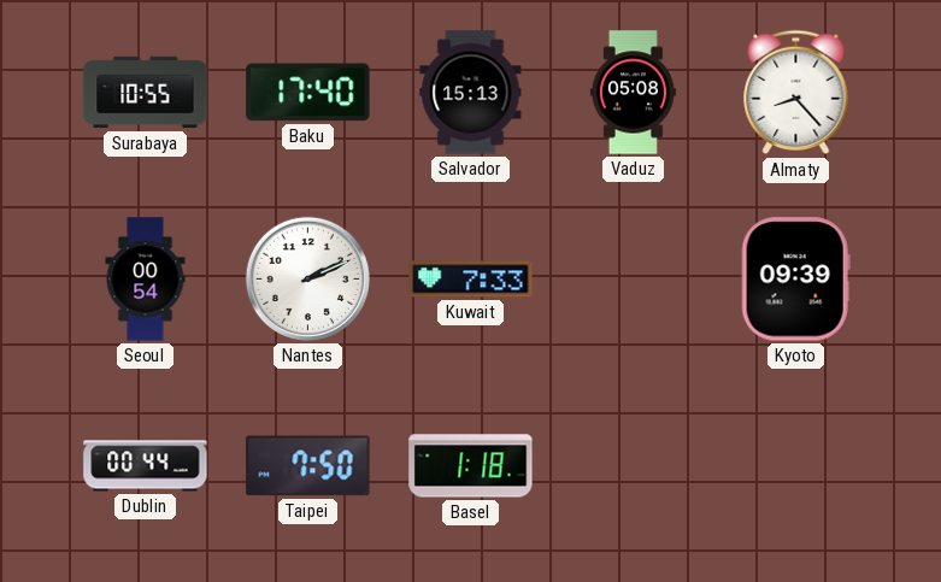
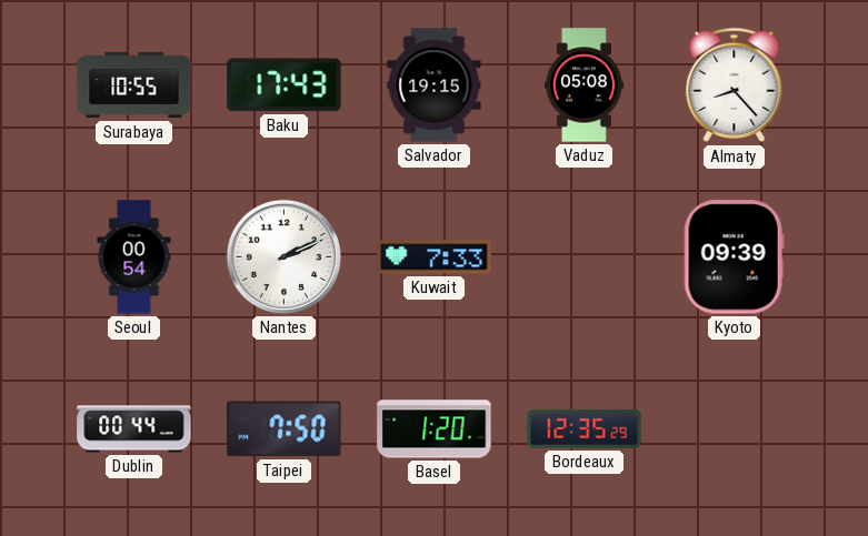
Baku: 17:40 -> 17:43
Salvador: 15:13 -> 19:15
Basel: 1:18 -> 1:20
Bordeaux: none -> 12:35
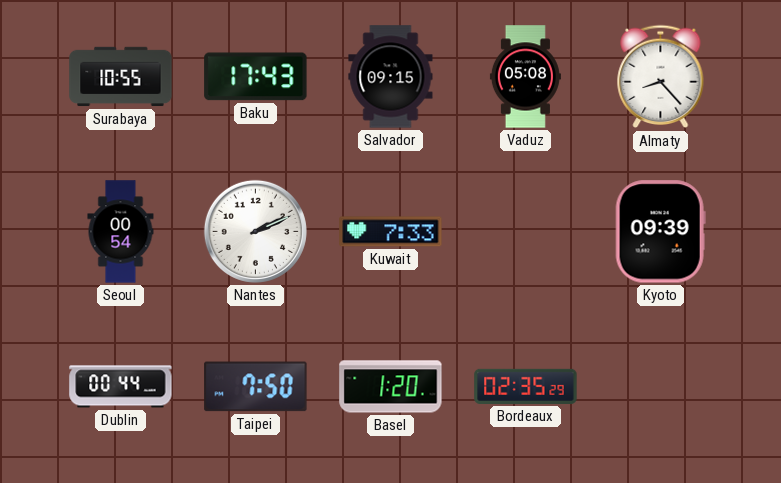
Salvador: 19:15 -> 09:15
Bordeaux: 12:35 -> 02:35
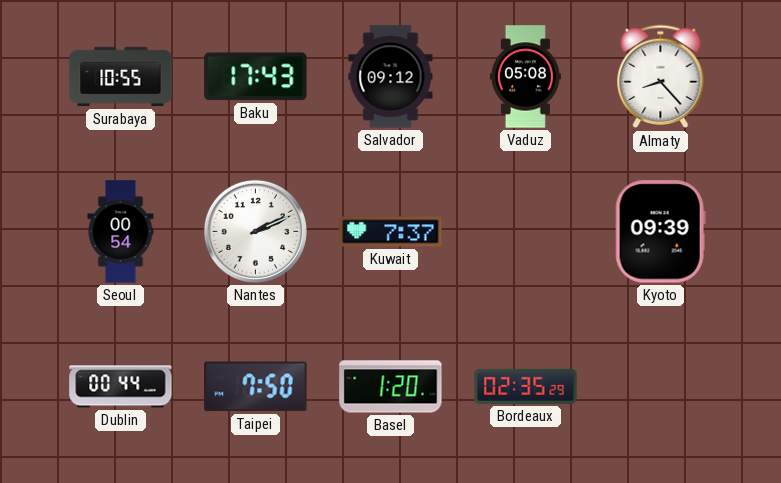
Salvador: 09:15 -> 09:12
Kuwait: 7:33 -> 7:37
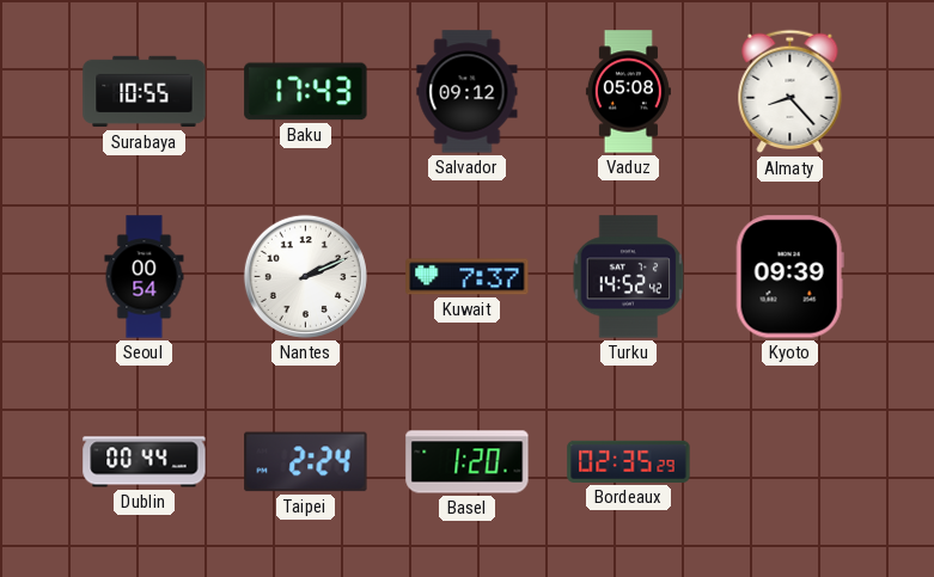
Turku: none -> 14:52
Taipei: 7:50 -> 2:24
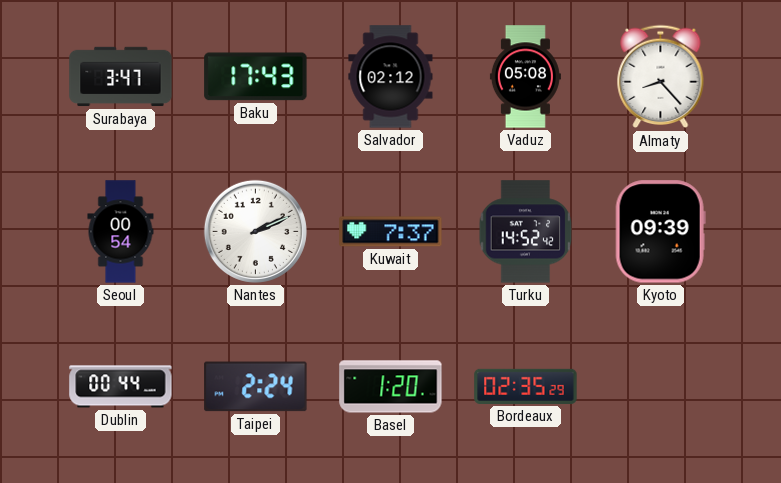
Surabaya: 10:55 -> 3:47
Salvador: 09:12 -> 02:12
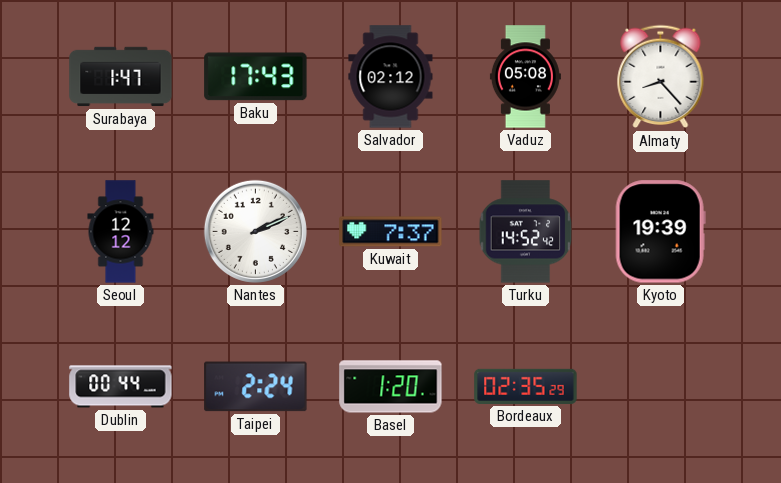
Surabaya: 3:47 -> 1:47
Seoul: 00:54 -> 12:12
Kyoto: 09:39 -> 19:39
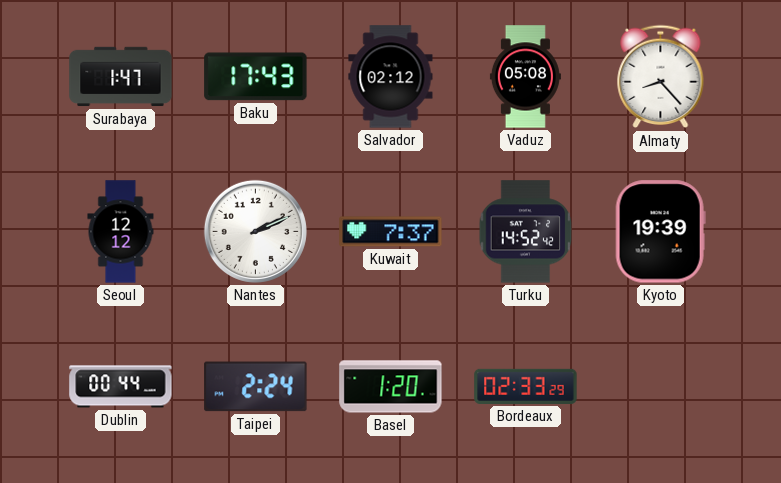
Bordeaux: 02:35 -> 02:33
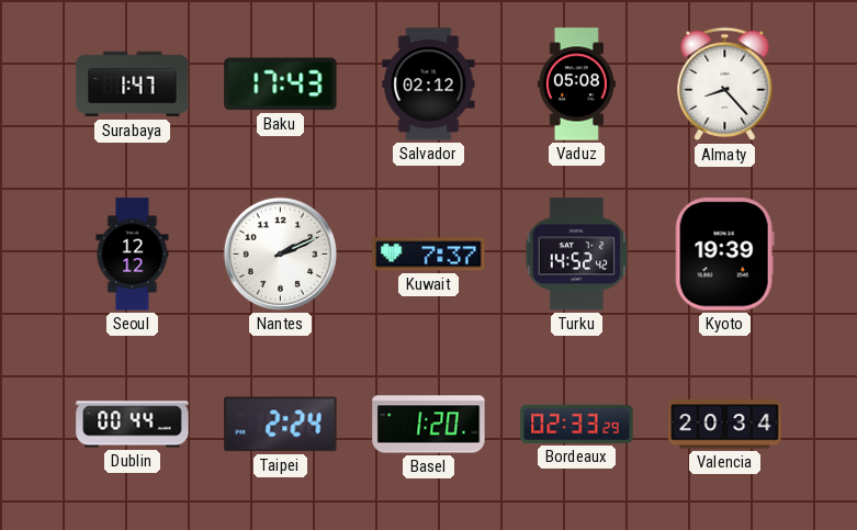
Valencia: none -> 20:34
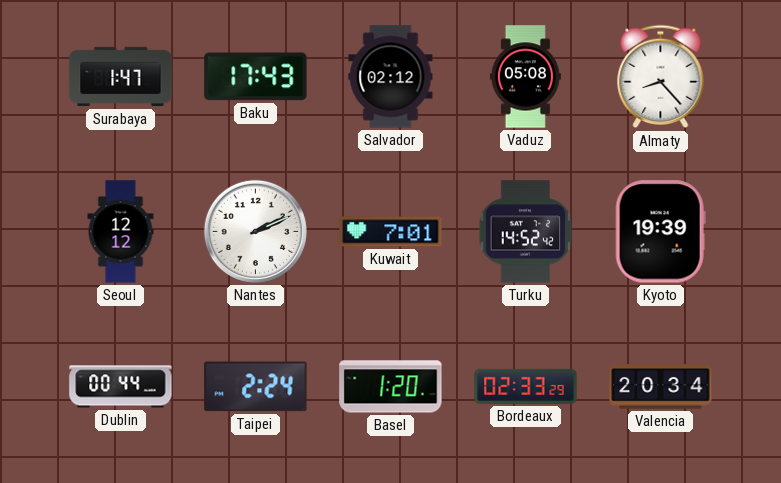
Kuwait: 7:37 -> 7:01
